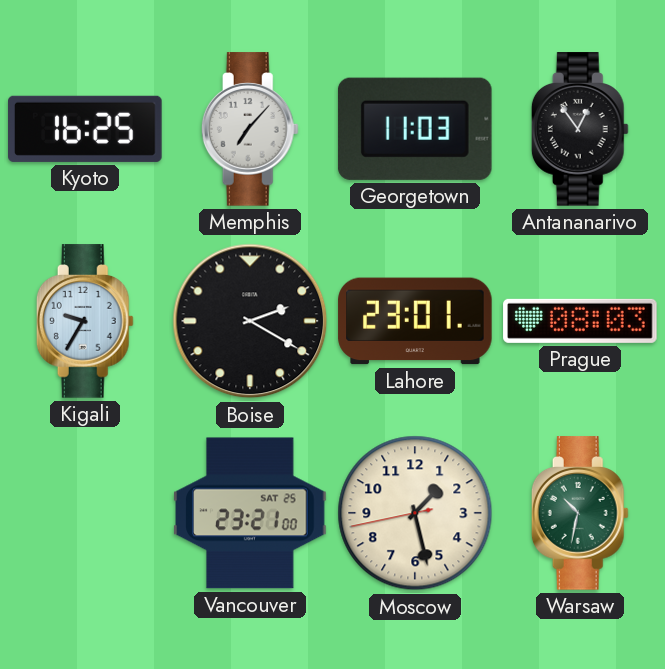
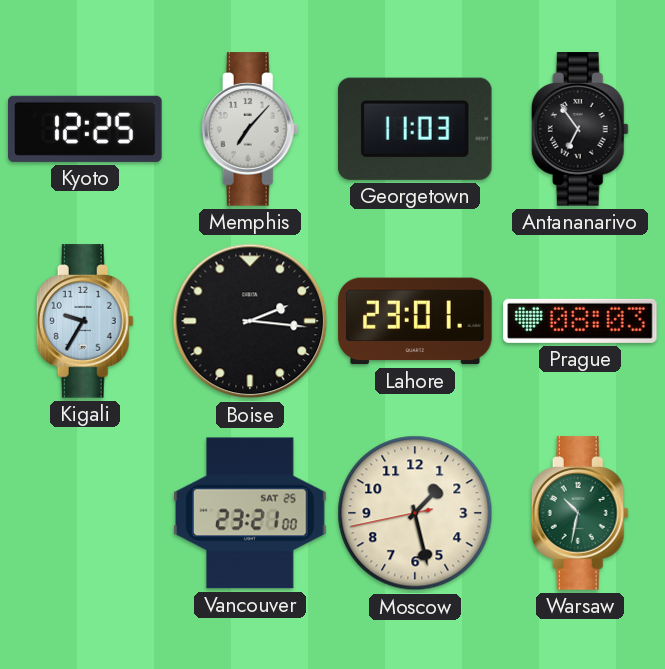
Kyoto: 16:25 -> 12:25
Antananarivo: 12:54 -> 6:54
Boise: 2:20 -> 2:16
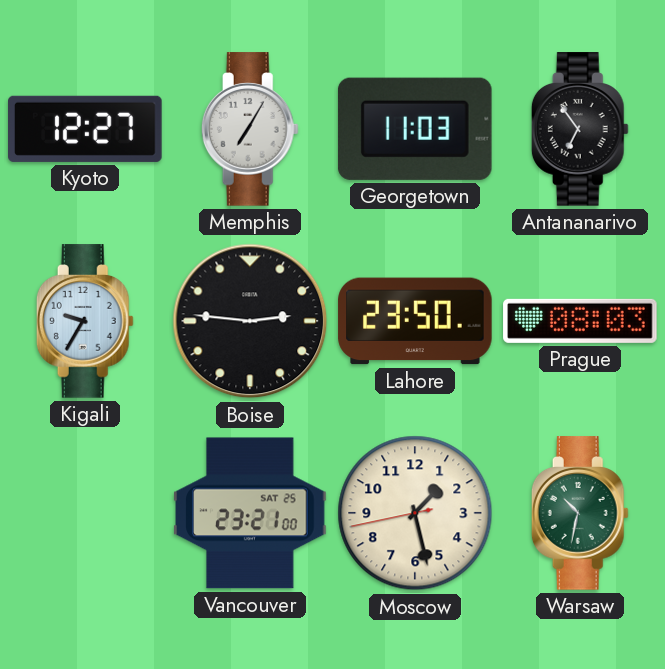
Kyoto: 12:25 -> 12:27
Memphis: 7:07 -> 7:05
Boise: 2:16 -> 2:46
Lahore: 23:01 -> 23:50
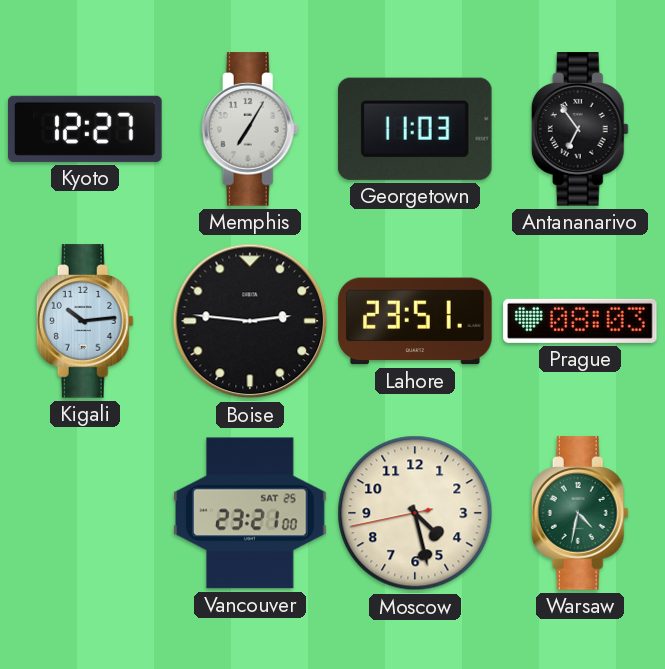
Kigali: 9:35 -> 10:14
Lahore: 23:50 -> 23:51
Moscow: 1:27 -> 4:27
Warsaw: 10:32 -> 4:32
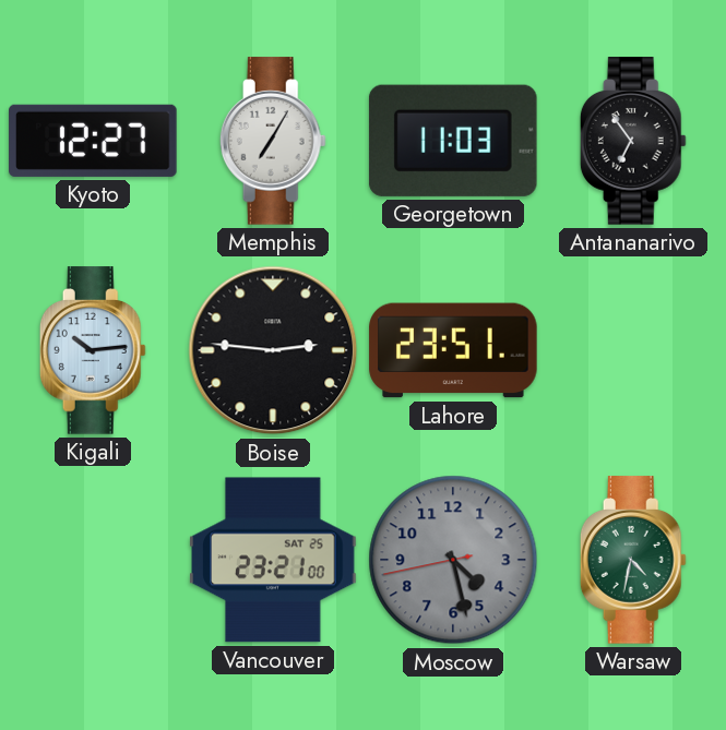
Prague: 08:03 -> none
Moscow dial: cream -> grey
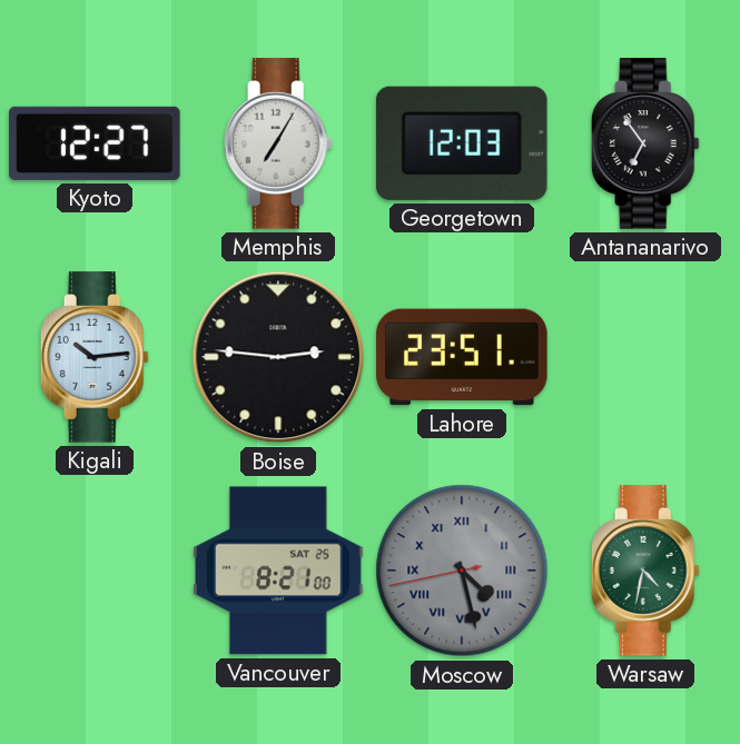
Georgetown: 11:03 -> 12:03
Vancouver: 23:21 -> 8:21
Moscow numerals: Arabic -> Roman
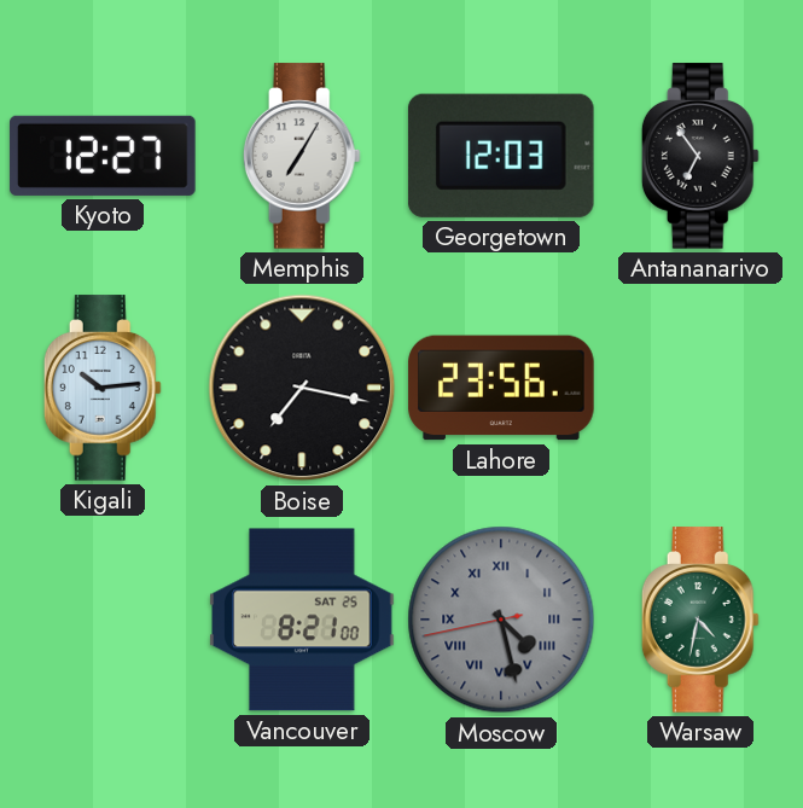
Boise: 2:46 -> 7:17
Lahore: 23:51 -> 23:56
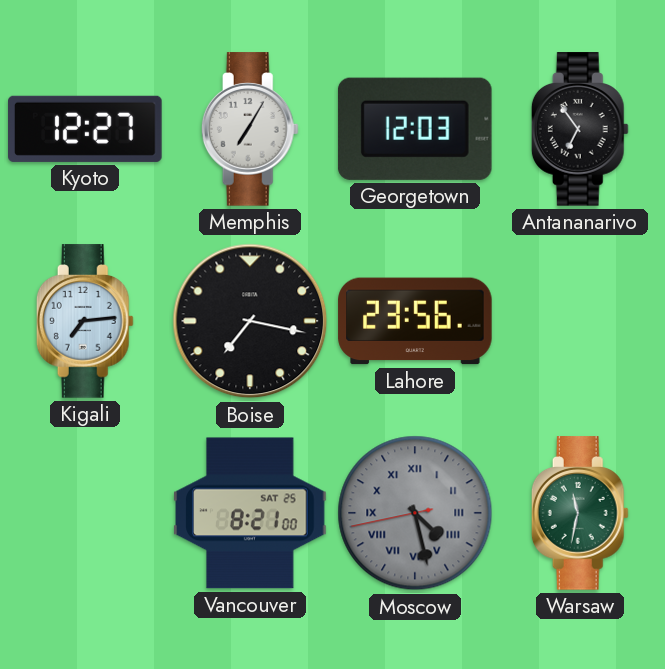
Kigali: 10:14 -> 7:14
Warsaw: 4:32 -> 11:32
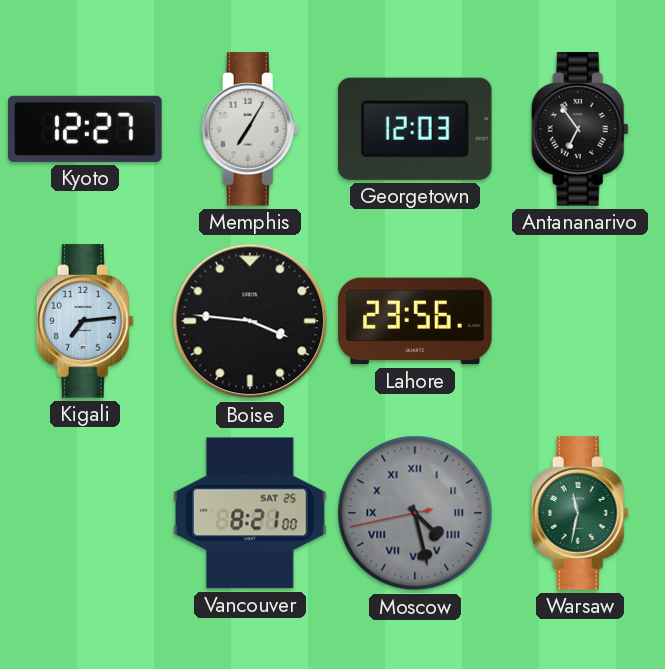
Boise: 7:17 -> 3:46
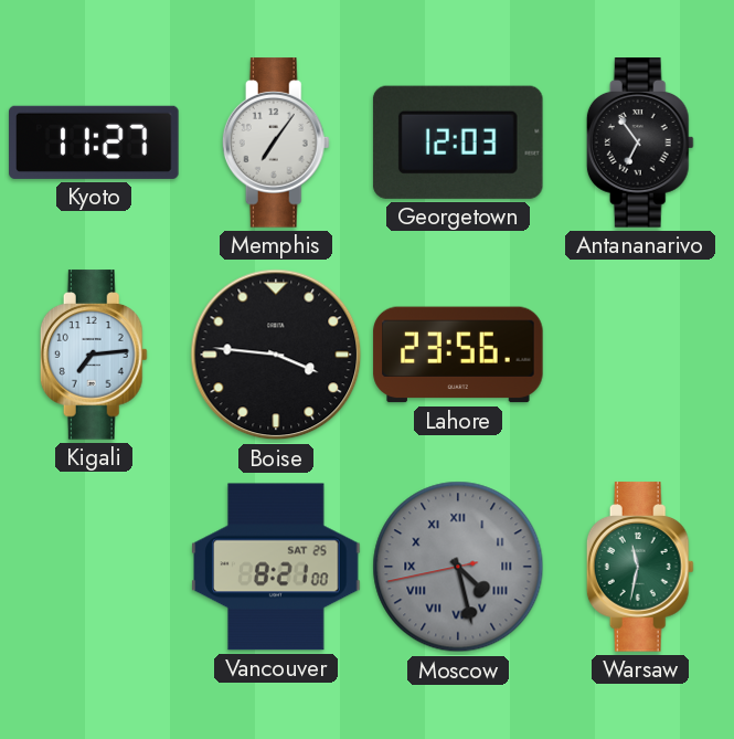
Kyoto: 12:27 -> 11:27
Memphis: 7:05 -> 7:06
